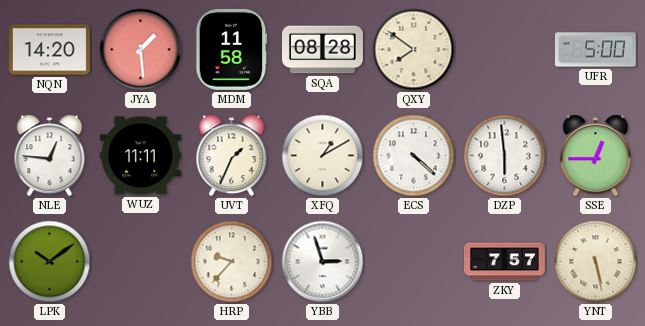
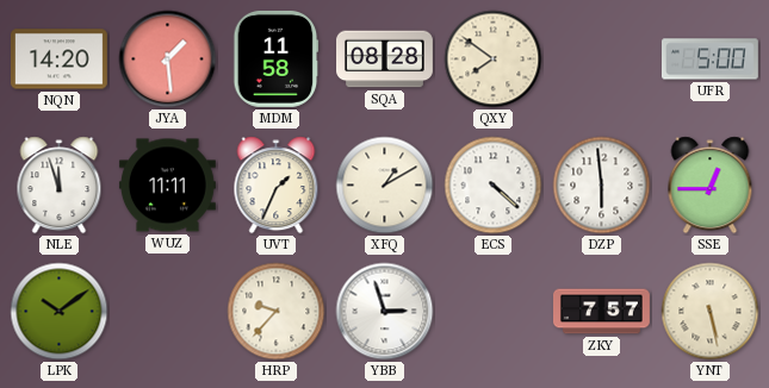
NLE: 12:46 -> 11:57
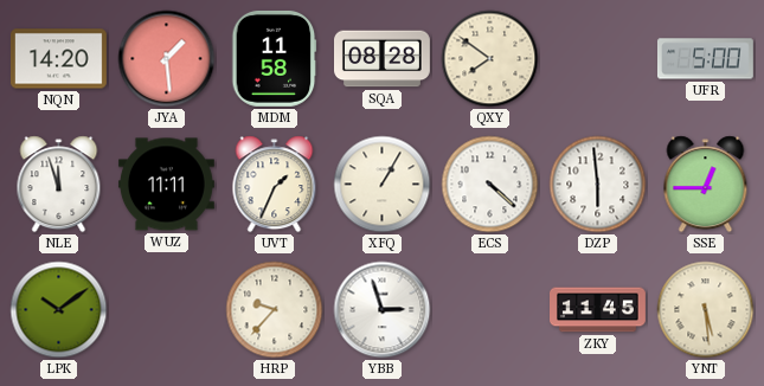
XFQ: 1:10 -> 1:05
ZKY: 7:57 -> 11:45
YNT: 5:28 -> 5:29
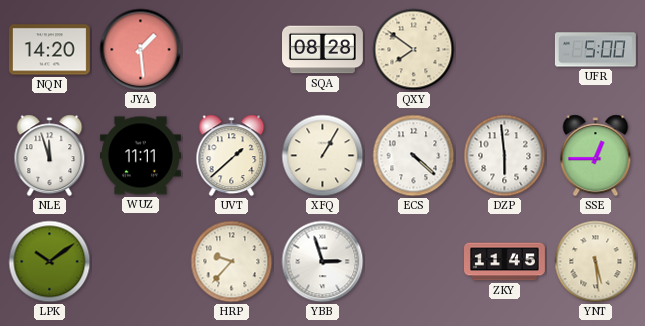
MDM: 11:58 -> none
UVT: 1:34 -> 1:38
